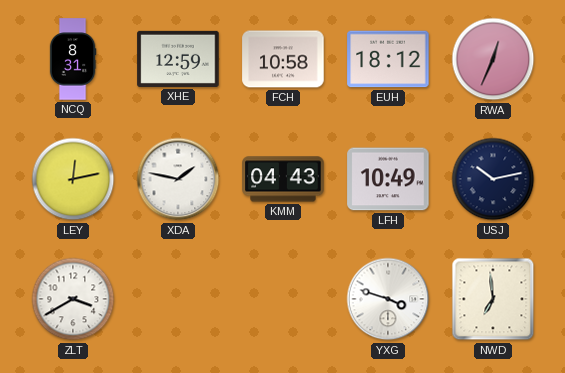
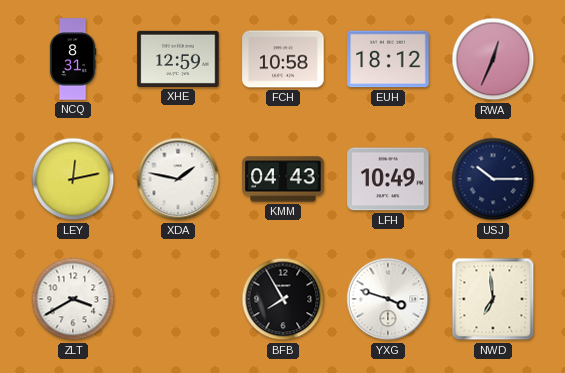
USJ: 10:13 -> 10:15
BFB: none -> 7:55
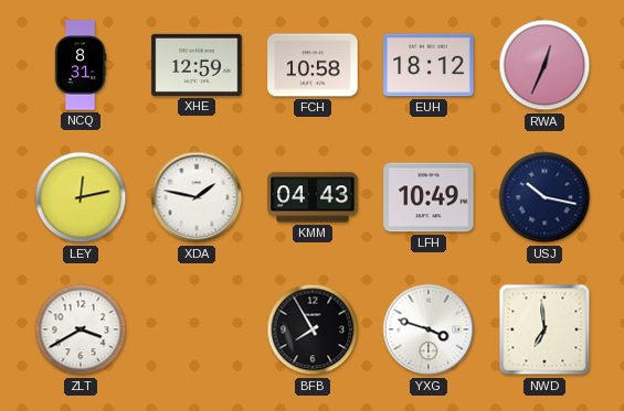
USJ: 10:15 -> 10:17
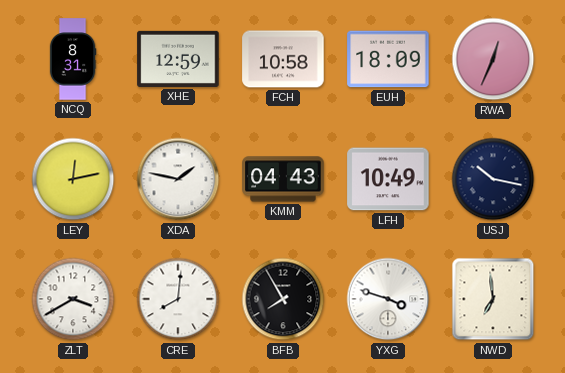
EUH: 18:12 -> 18:09
CRE: none -> 8:01
